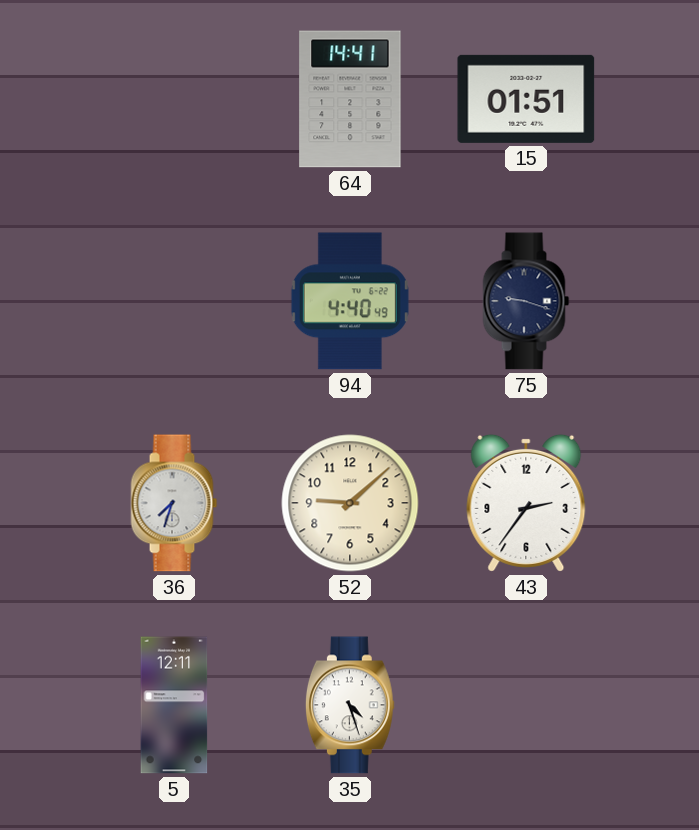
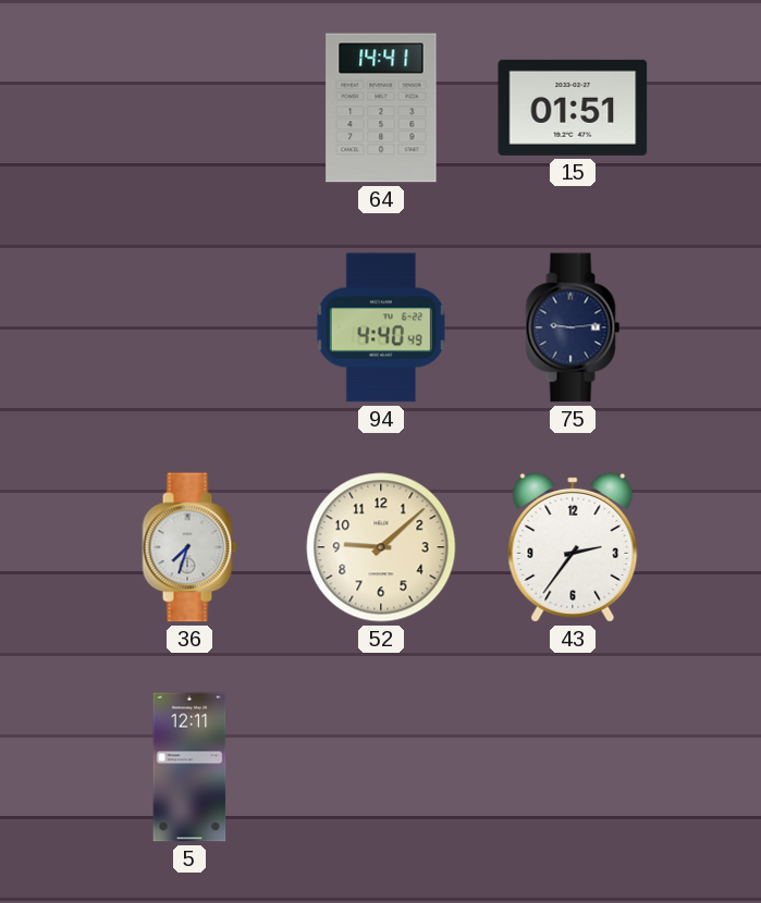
75: 9:18 -> 9:14
35: 4:27 -> none
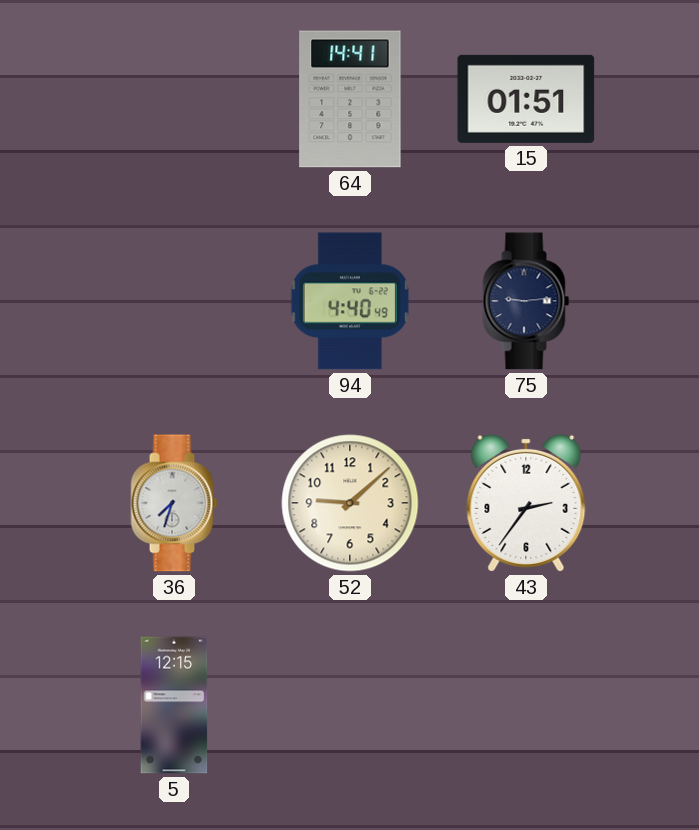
5: 12:11 -> 12:15
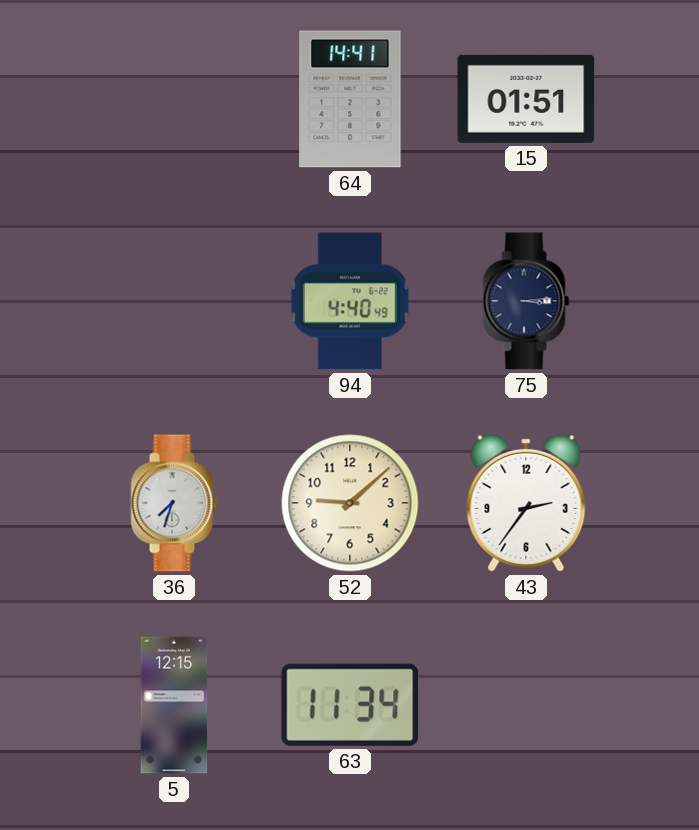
75: 9:14 -> 3:14
63: none -> 11:34
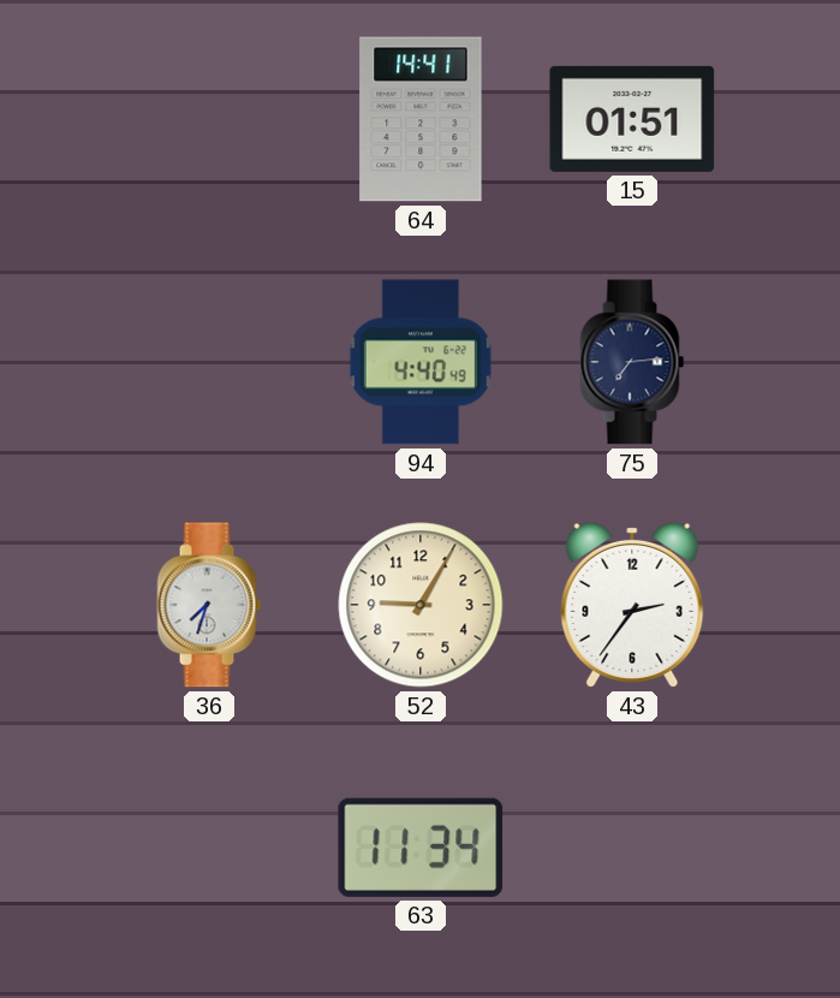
75: 3:14 -> 7:14
52: 9:08 -> 9:05
5: 12:15 -> none
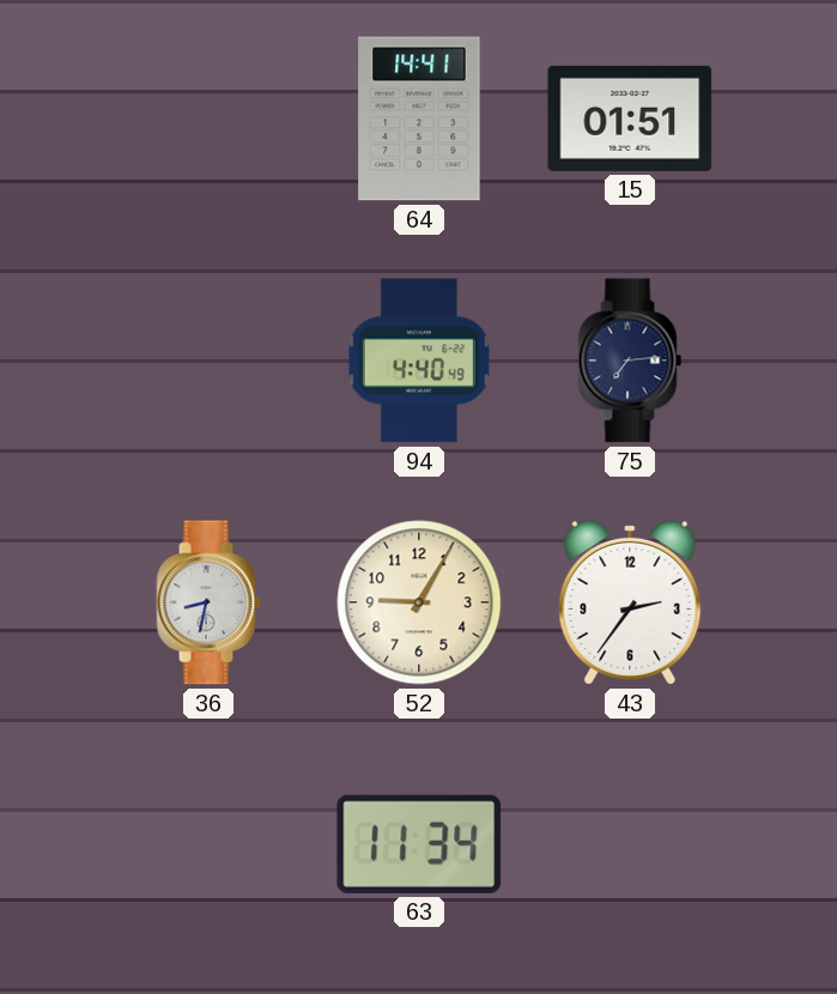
36: 7:33 -> 8:32
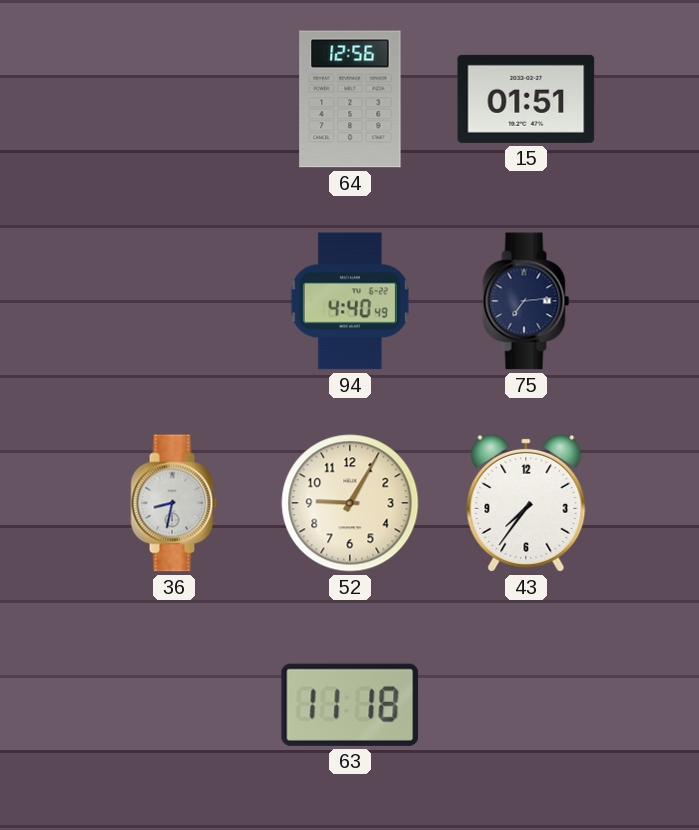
64: 14:41 -> 12:56
43: 2:36 -> 7:36
63: 11:34 -> 11:18
